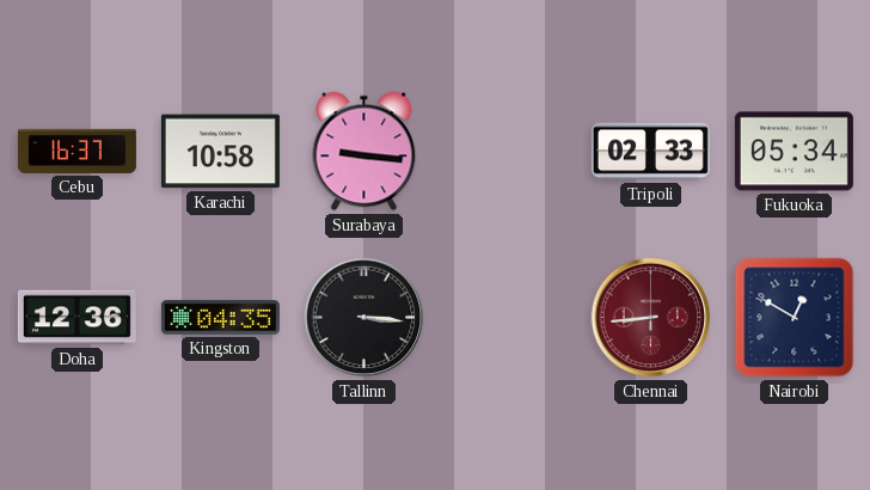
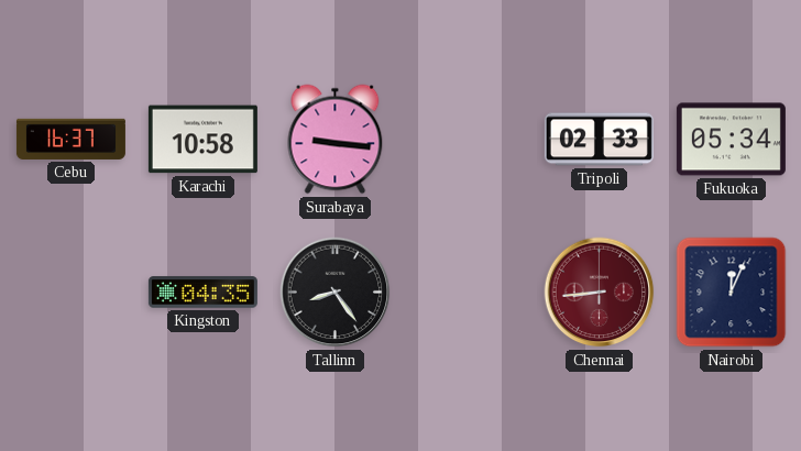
Doha: 12:36 -> none
Tallinn: 3:16 -> 8:24
Nairobi: 12:50 -> 12:04
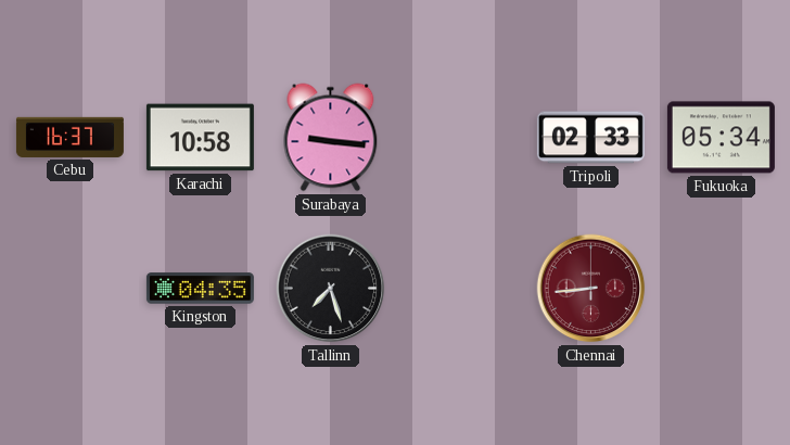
Tallinn: 8:24 -> 7:27
Nairobi: 12:04 -> none
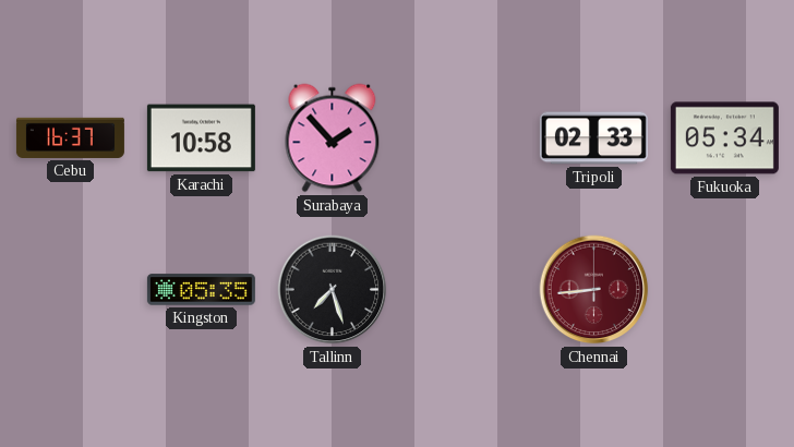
Surabaya: 9:16 -> 1:53
Kingston: 04:35 -> 05:35
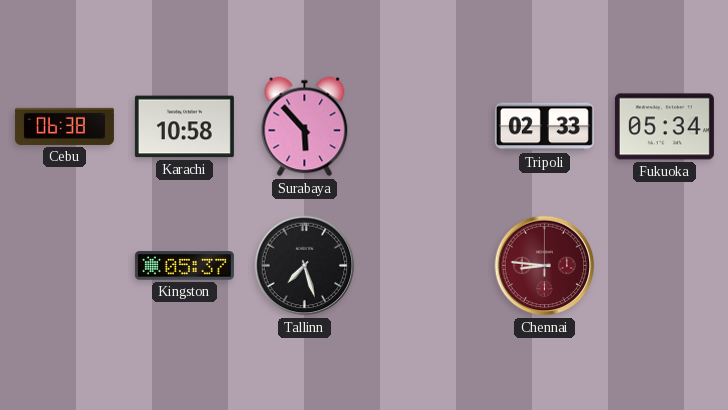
Cebu: 16:37 -> 06:38
Surabaya: 1:53 -> 5:53
Kingston: 05:35 -> 05:37
Chennai: 8:44 -> 8:46
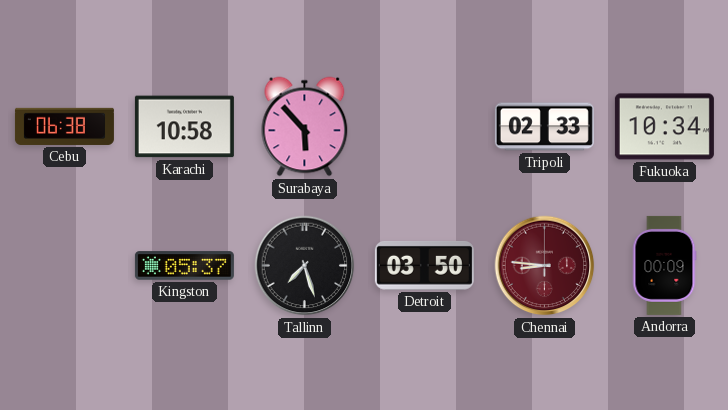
Fukuoka: 05:34 -> 10:34
Detroit: none -> 03:50
Andorra: none -> 00:09
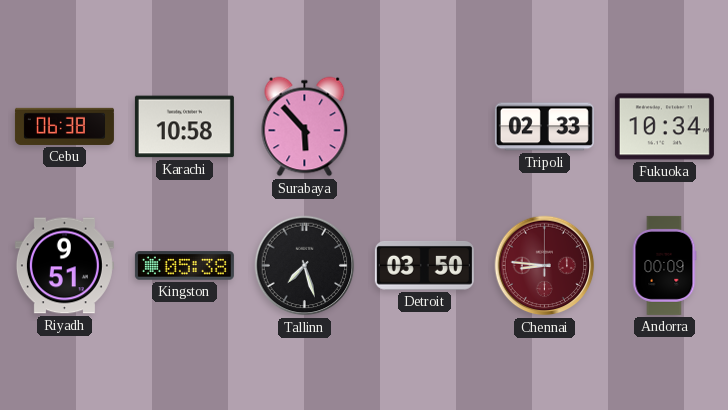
Riyadh: none -> 9:51
Kingston: 05:37 -> 05:38
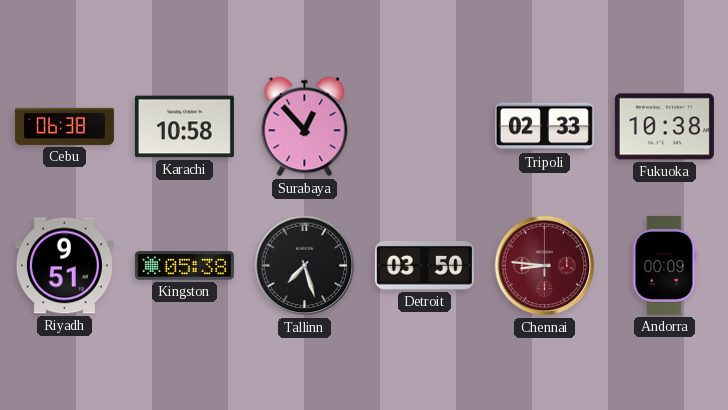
Surabaya: 5:53 -> 12:53
Fukuoka: 10:34 -> 10:38
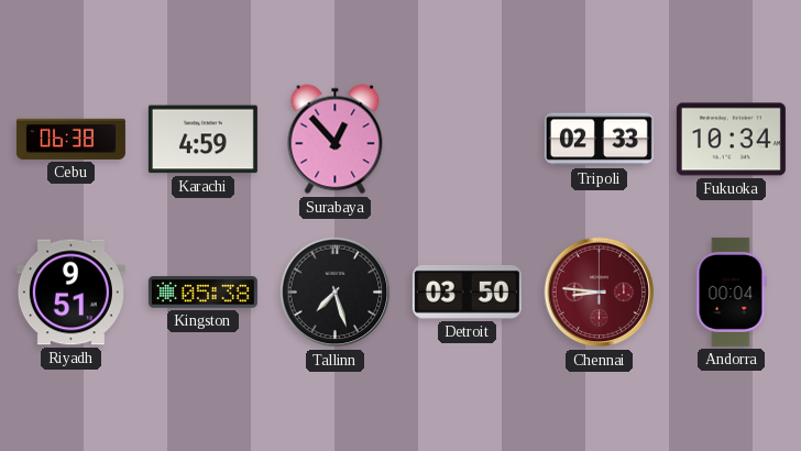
Karachi: 10:58 -> 4:59
Fukuoka: 10:38 -> 10:34
Andorra: 00:09 -> 00:04
